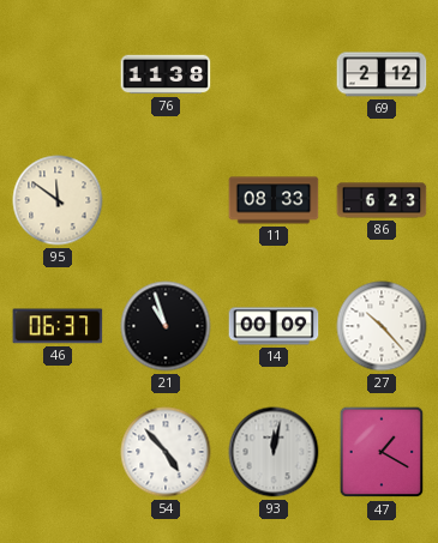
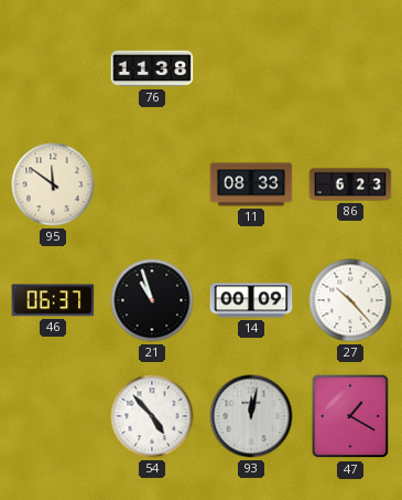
69: 2:12 -> none
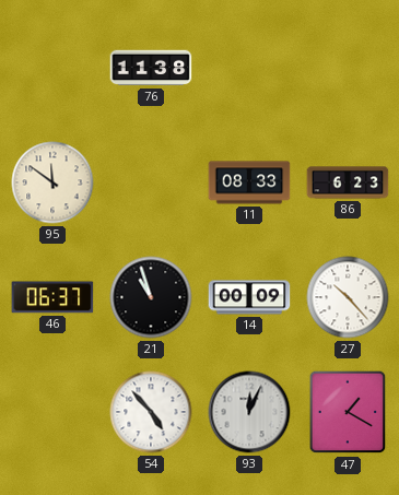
93: 12:02 -> 12:04
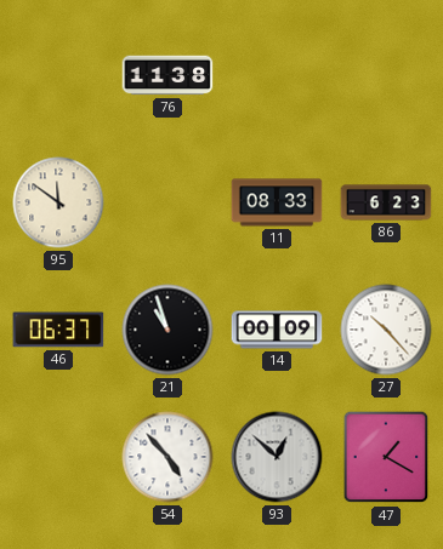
93: 12:04 -> 12:52
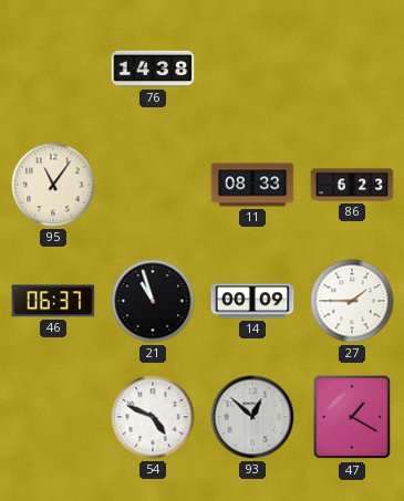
76: 11:38 -> 14:38
95: 11:51 -> 11:06
27: 10:23 -> 1:45
54: 4:53 -> 4:49
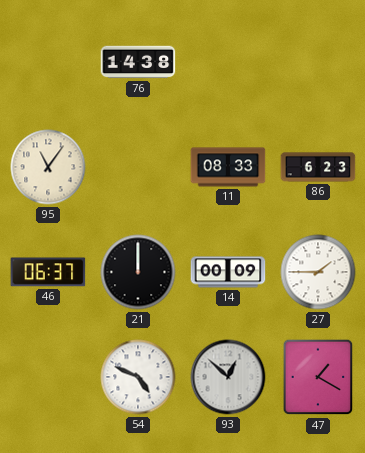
21: 10:57 -> 12:00
